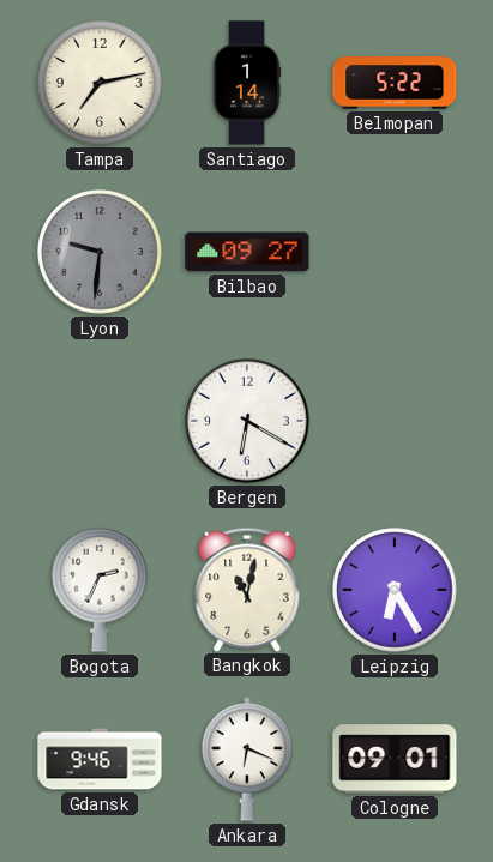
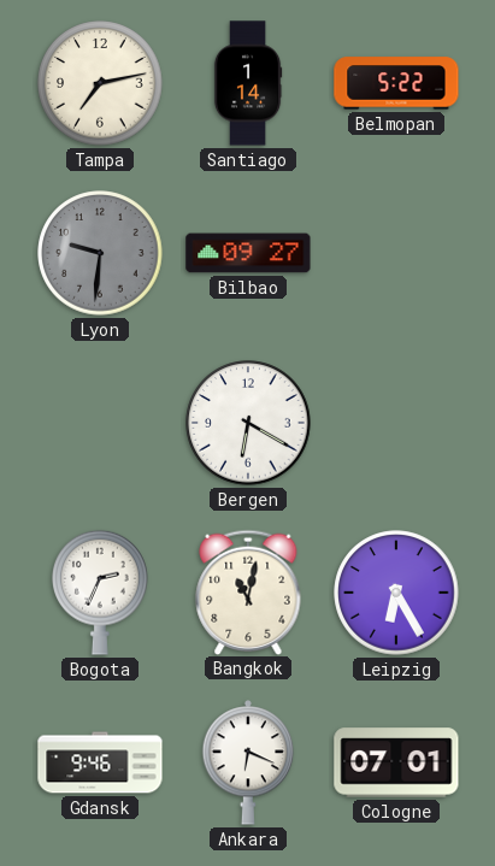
Cologne: 09:01 -> 07:01
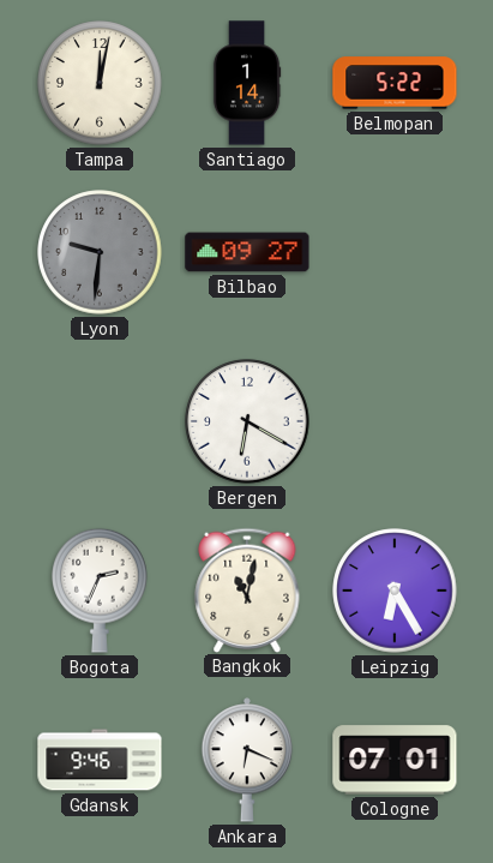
Tampa: 7:13 -> 12:02
